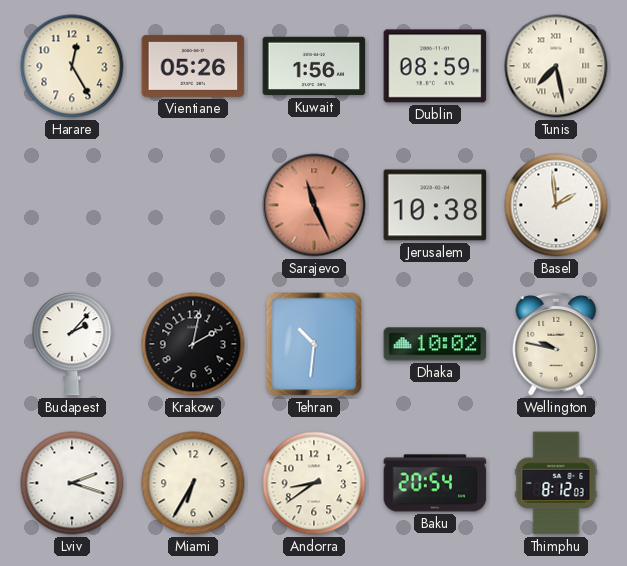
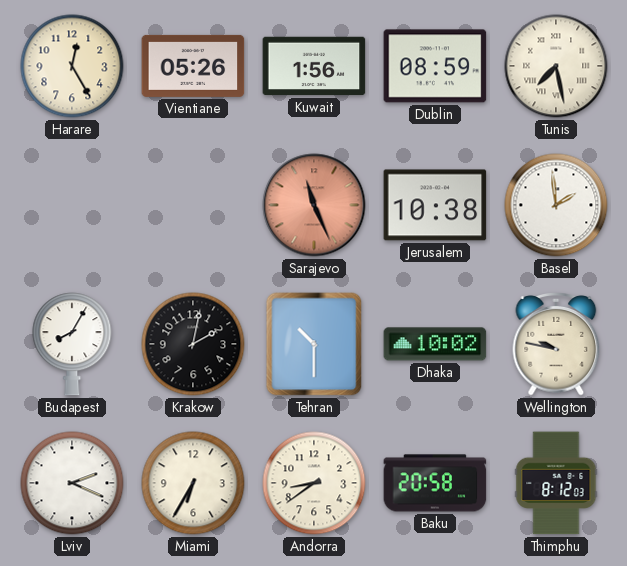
Budapest: 2:07 -> 8:05
Tehran: 10:31 -> 10:30
Lviv: 2:18 -> 2:19
Baku: 20:54 -> 20:58
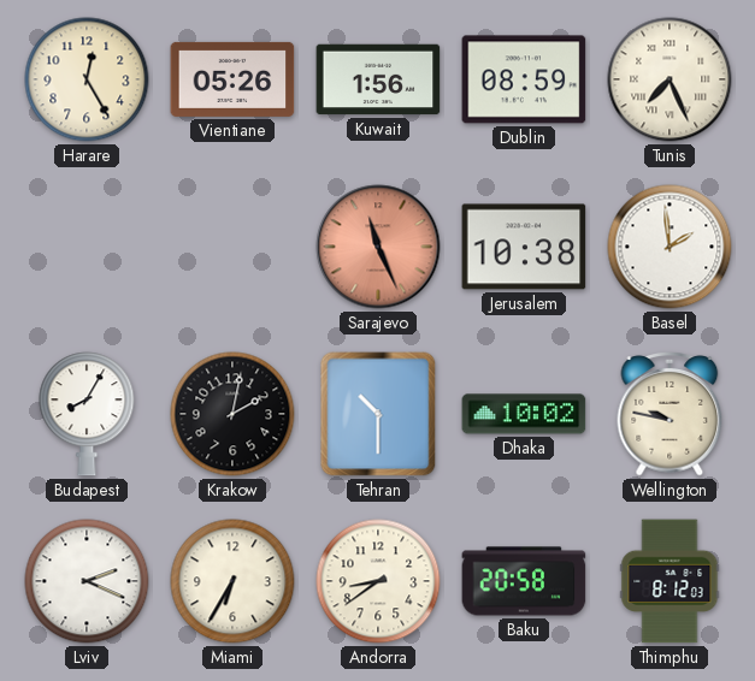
Tunis: 7:28 -> 7:26
